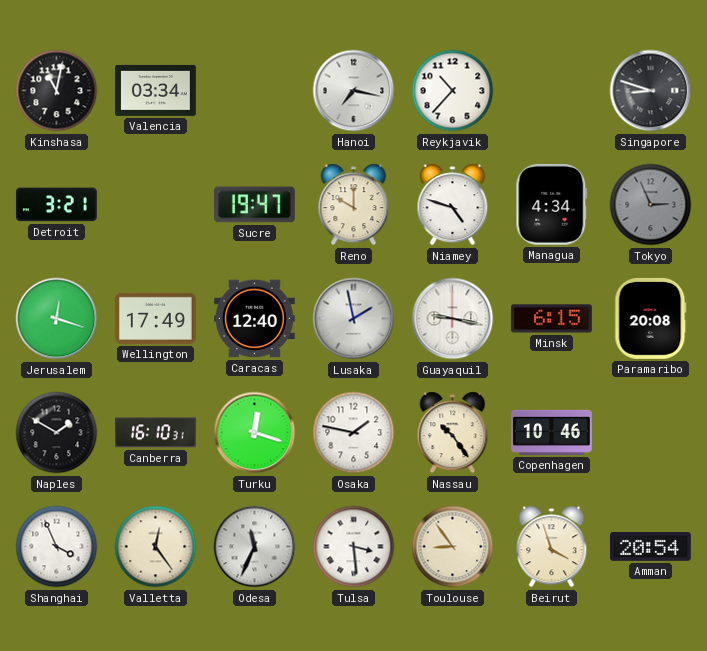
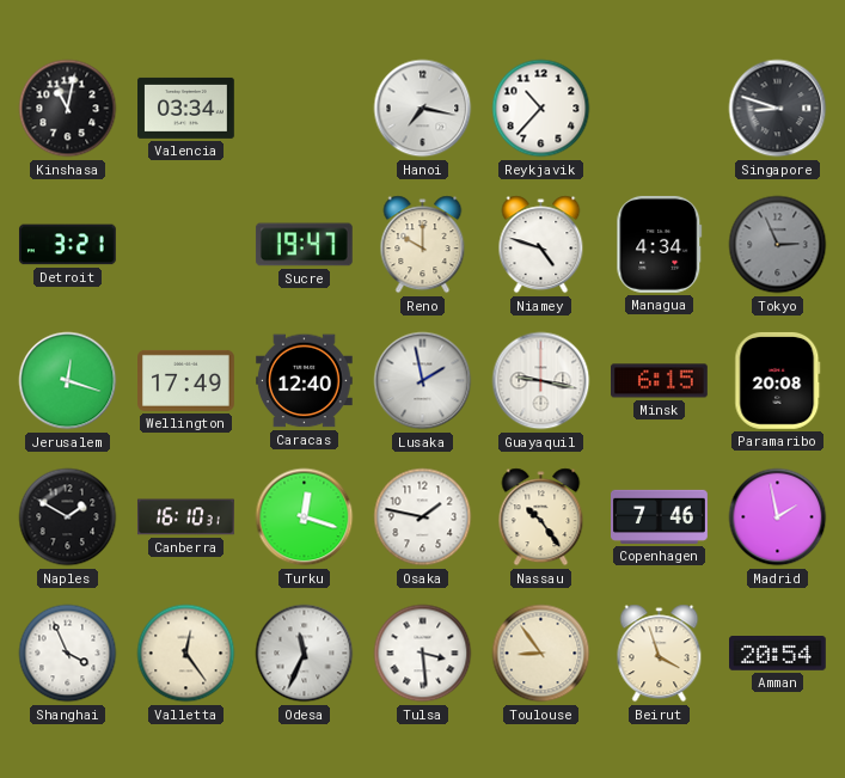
Copenhagen: 10:46 -> 7:46
Madrid: none -> 1:58
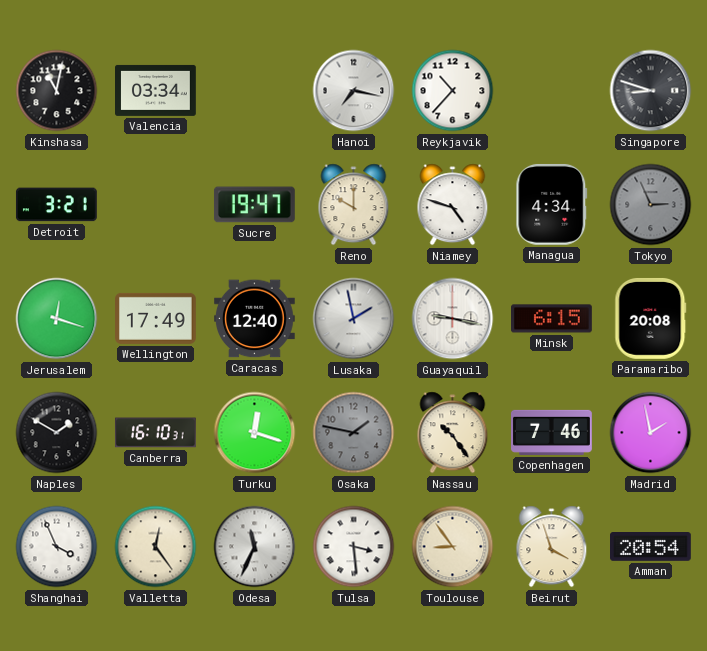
Osaka dial: white -> grey
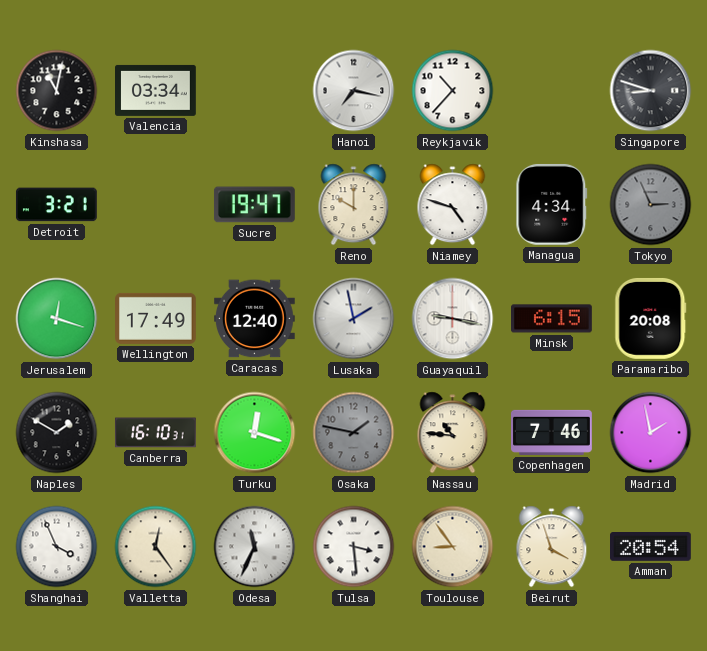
Nassau: 10:24 -> 10:46
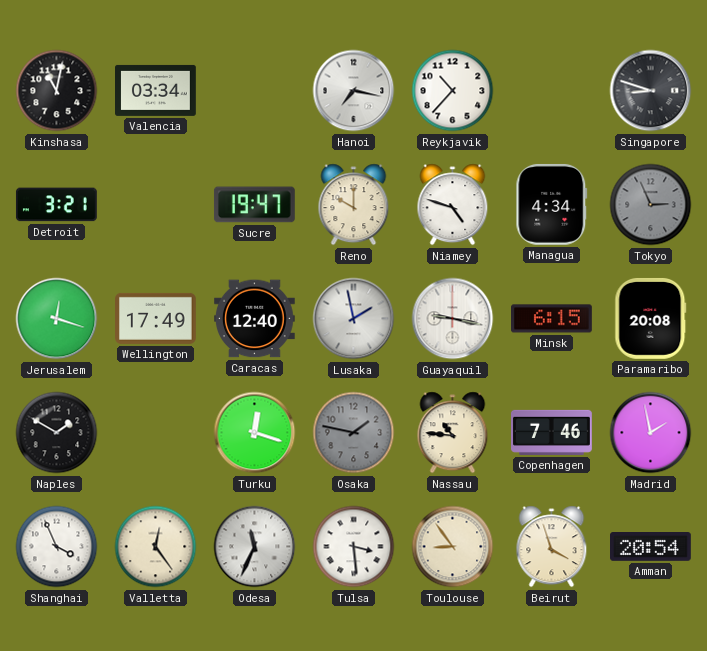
Canberra: 16:10 -> none
